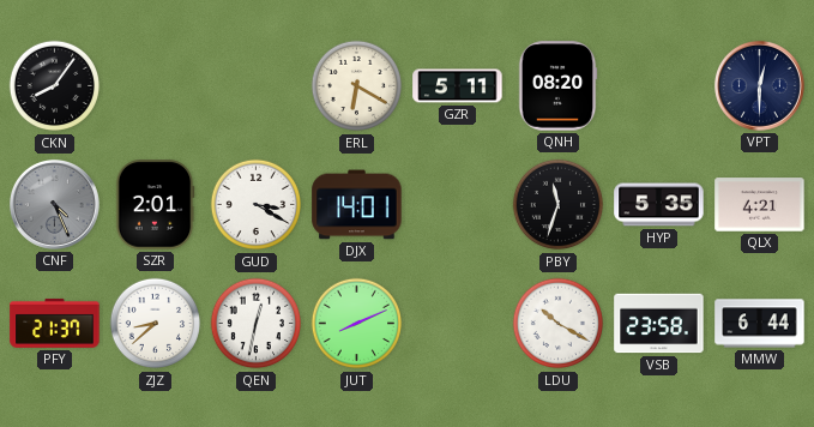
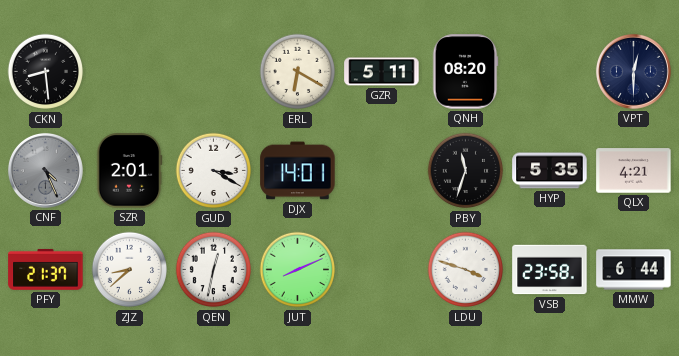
CKN: 8:06 -> 8:29
LDU: 10:20 -> 3:48
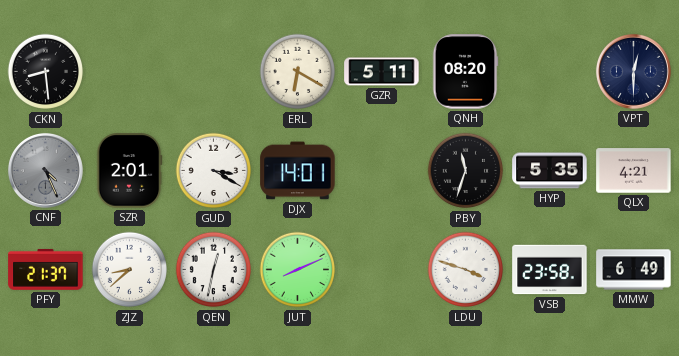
MMW: 6:44 -> 6:49
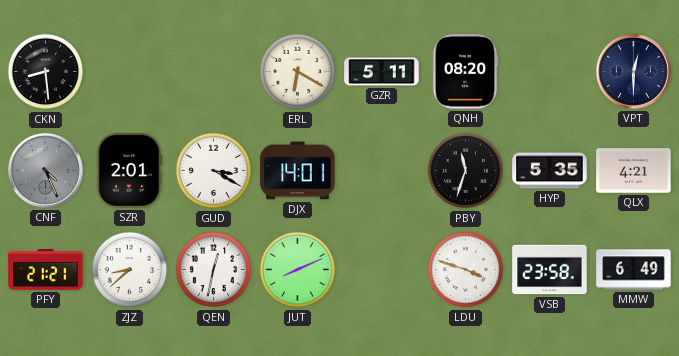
PFY: 21:37 -> 21:21
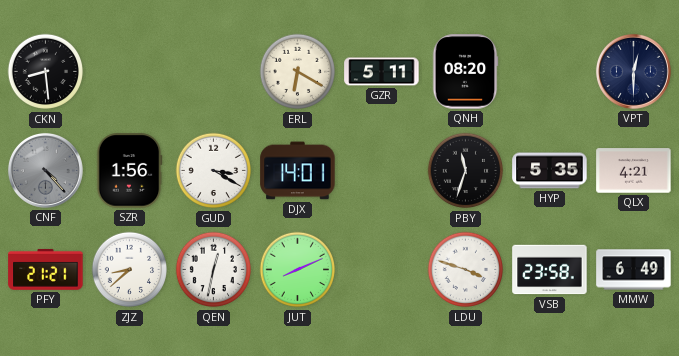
CNF: 4:26 -> 4:23
SZR: 2:01 -> 1:56
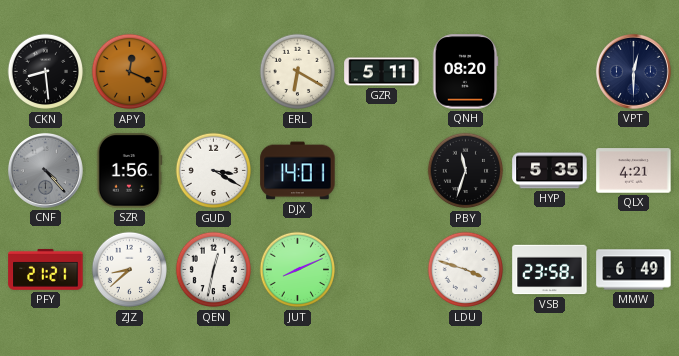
APY: none -> 12:19
